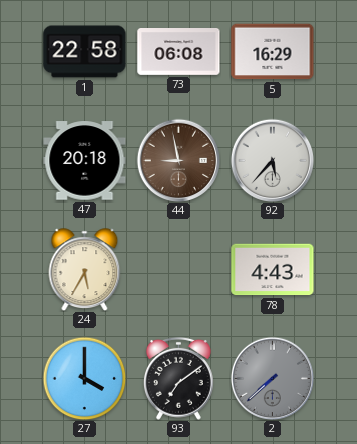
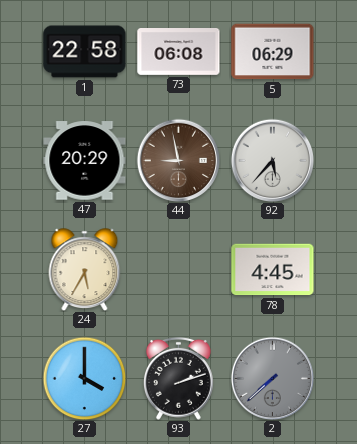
5: 16:29 -> 06:29
47: 20:18 -> 20:29
78: 4:43 -> 4:45
93: 7:09 -> 2:12
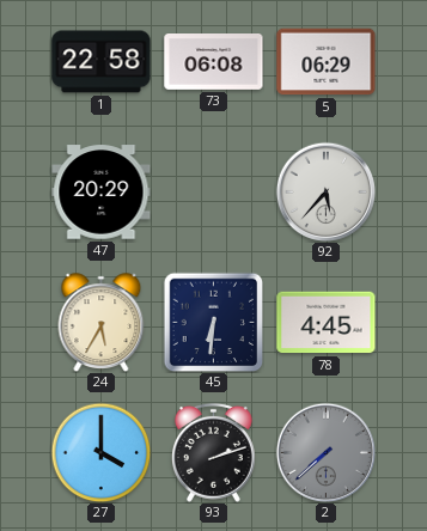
44: 8:58 -> none
45: none -> 6:31
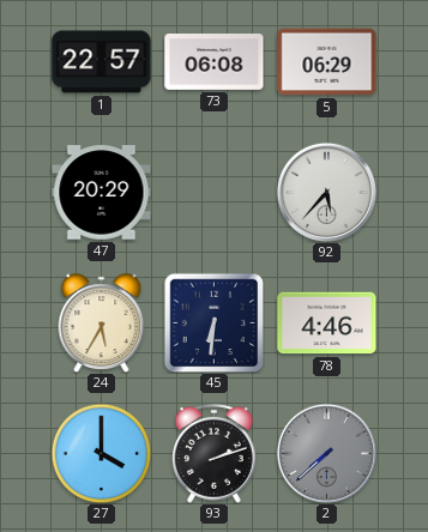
1: 22:58 -> 22:57
78: 4:45 -> 4:46
